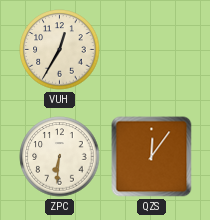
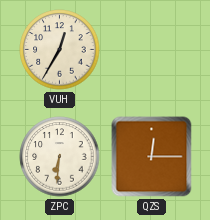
QZS: 12:06 -> 12:15
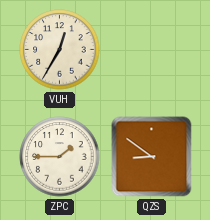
ZPC: 6:31 -> 1:45
QZS: 12:15 -> 8:51
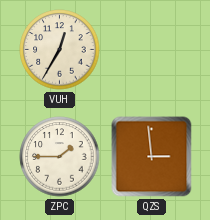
QZS: 8:51 -> 2:59
